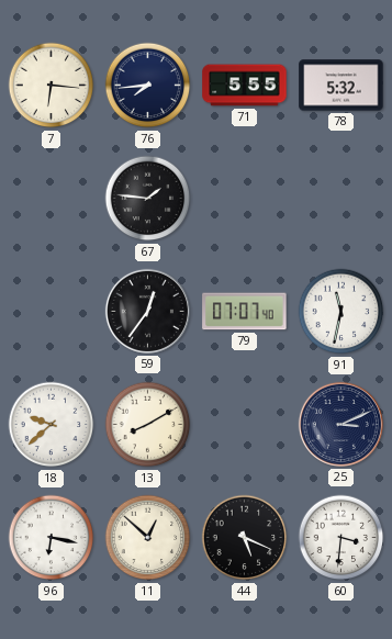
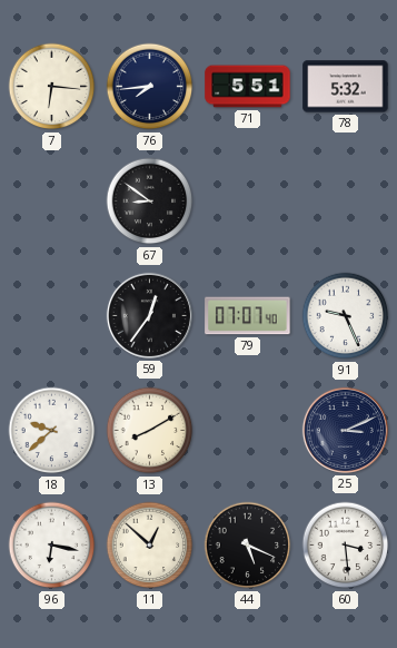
71: 5:55 -> 5:51
67: 1:46 -> 8:51
91: 11:32 -> 9:26
60: 3:31 -> 3:29
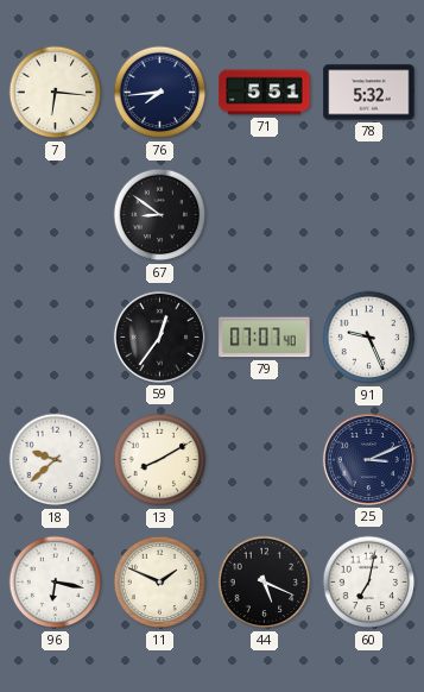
11: 12:52 -> 1:49
60: 3:29 -> 7:02
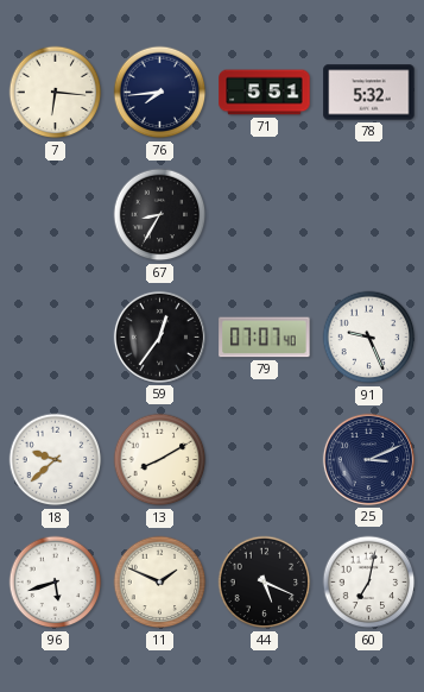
67: 8:51 -> 8:35
96: 6:17 -> 5:42
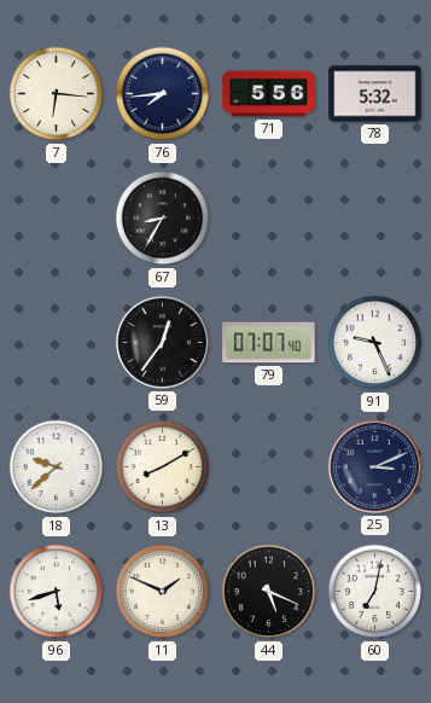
71: 5:51 -> 5:56
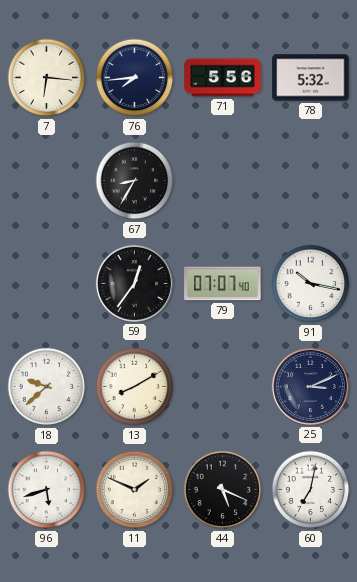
91: 9:26 -> 10:17
